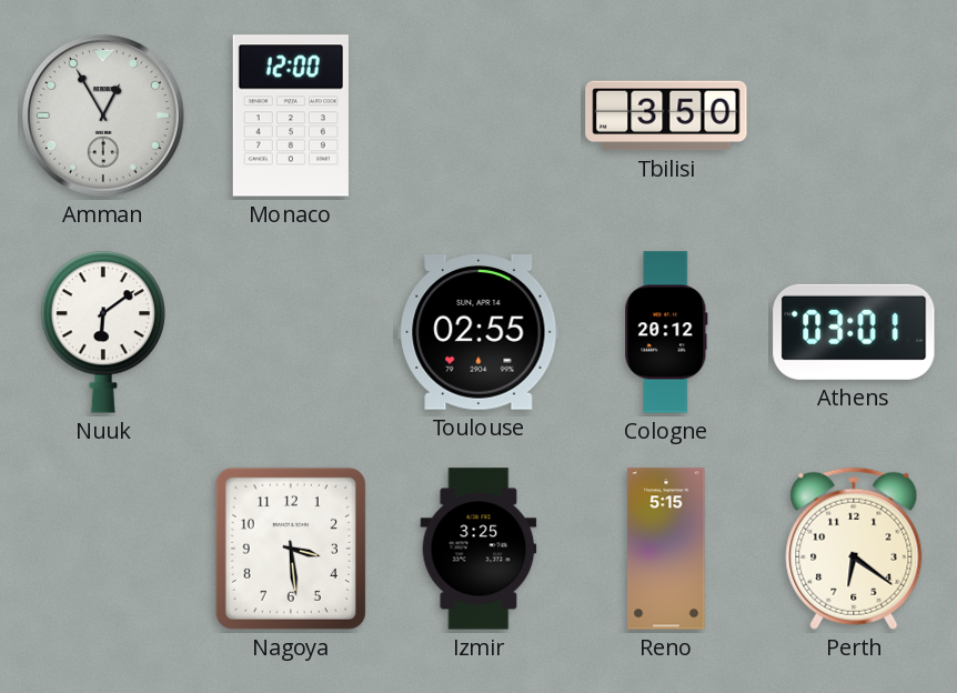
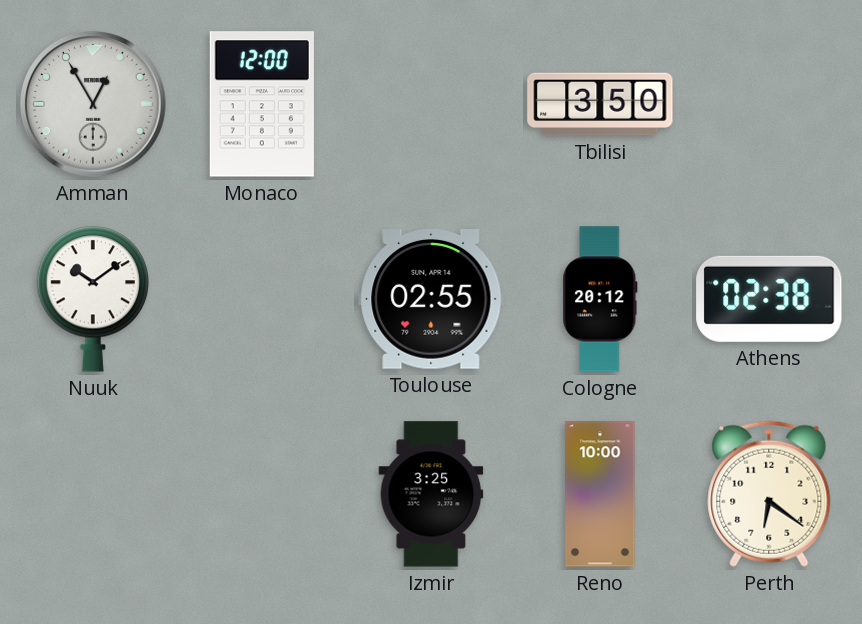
Nuuk: 6:09 -> 10:09
Athens: 03:01 -> 02:38
Nagoya: 3:29 -> none
Reno: 5:15 -> 10:00
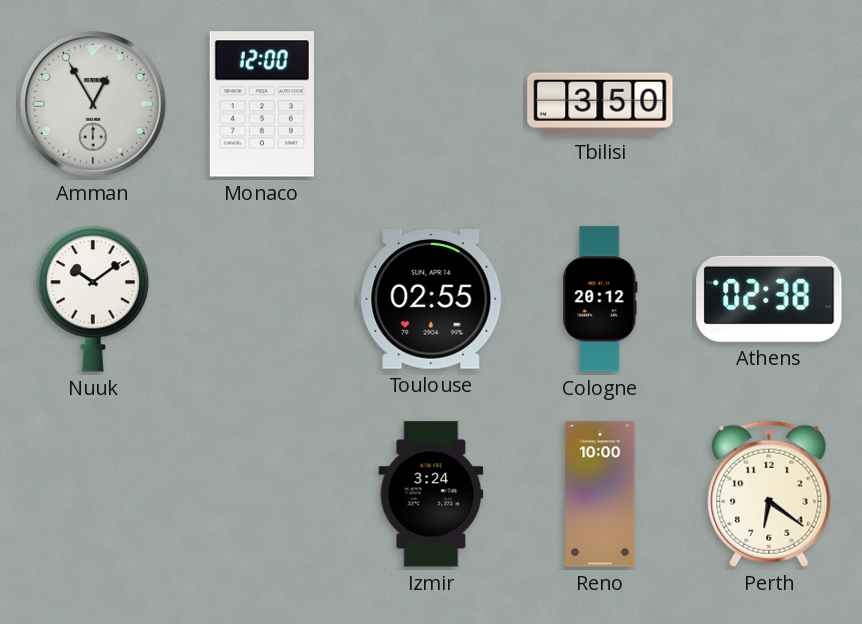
Izmir: 3:25 -> 3:24
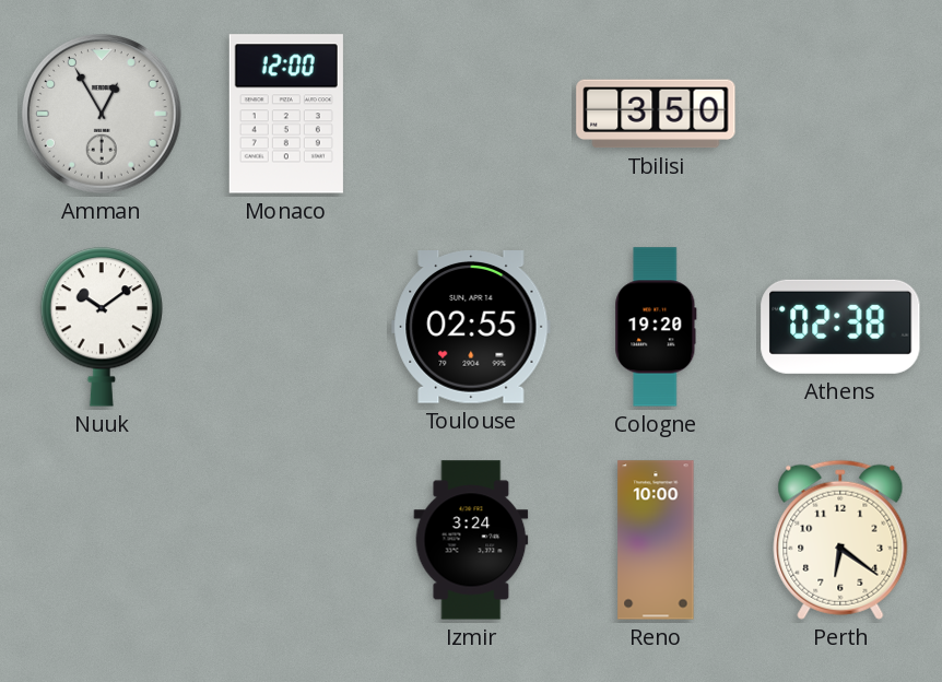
Cologne: 20:12 -> 19:20
